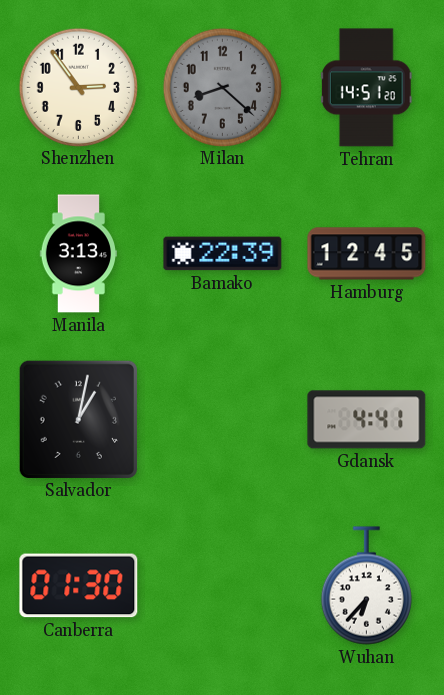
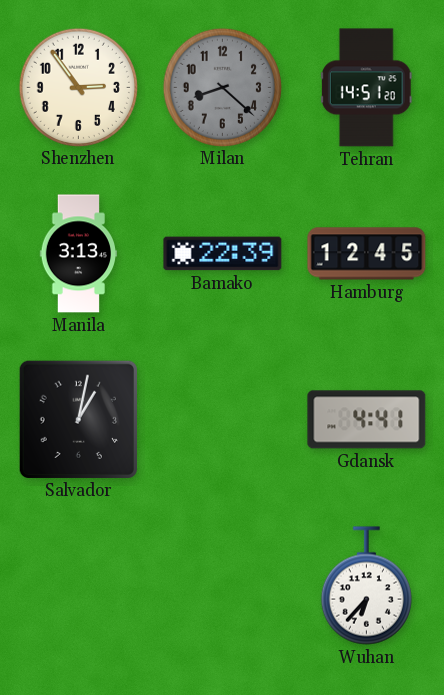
Canberra: 01:30 -> none
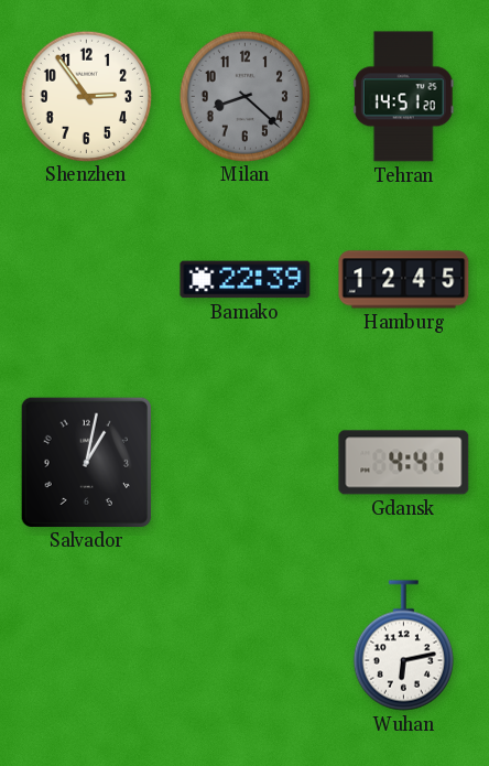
Manila: 3:13 -> none
Wuhan: 6:37 -> 6:13
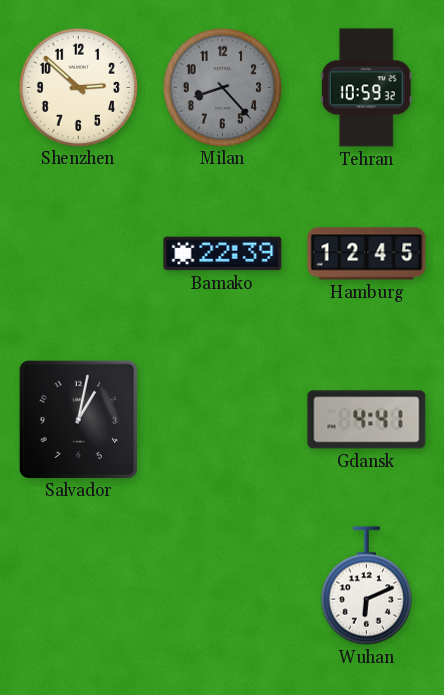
Shenzhen: 2:54 -> 2:52
Milan: 8:22 -> 8:23
Tehran: 14:51 -> 10:59
Wuhan: 6:13 -> 6:11
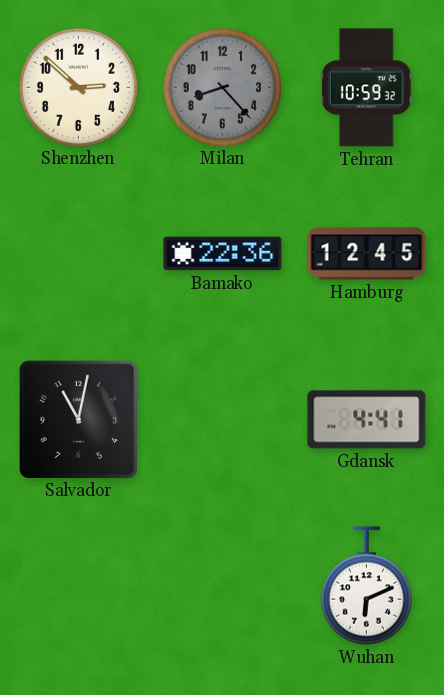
Bamako: 22:39 -> 22:36
Salvador: 1:02 -> 11:02
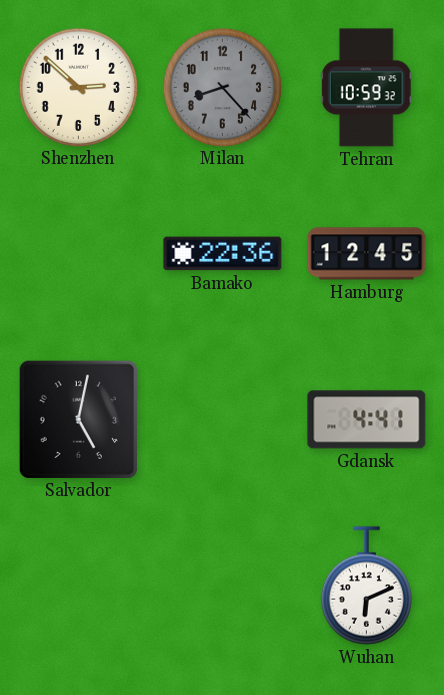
Salvador: 11:02 -> 5:02
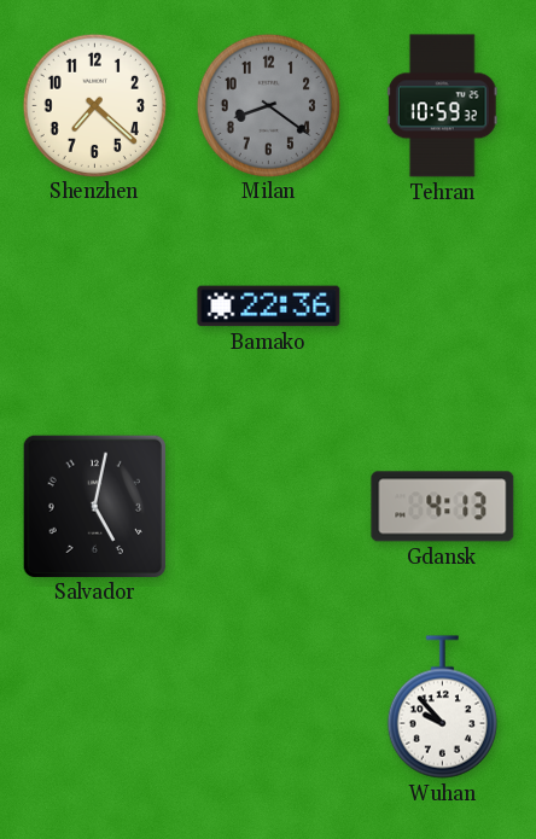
Shenzhen: 2:52 -> 7:22
Milan: 8:23 -> 8:21
Hamburg: 12:45 -> none
Gdansk: 4:41 -> 4:13
Wuhan: 6:11 -> 9:53
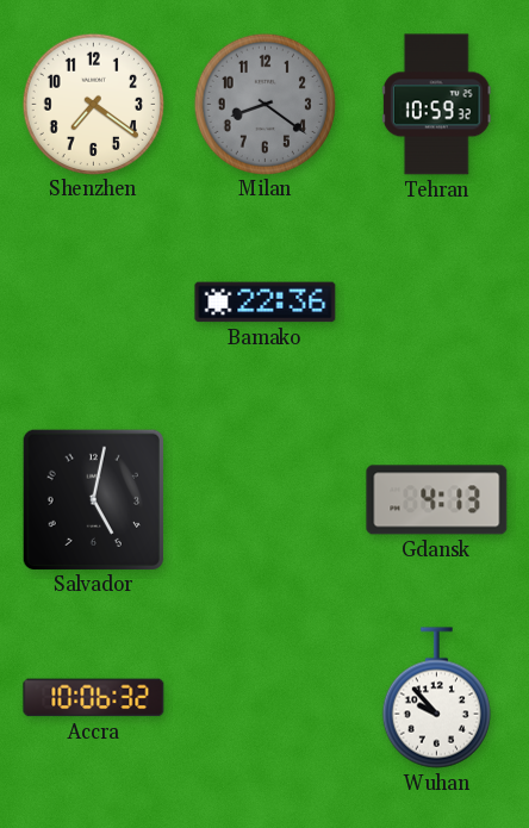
Shenzhen: 7:22 -> 7:21
Accra: none -> 10:06
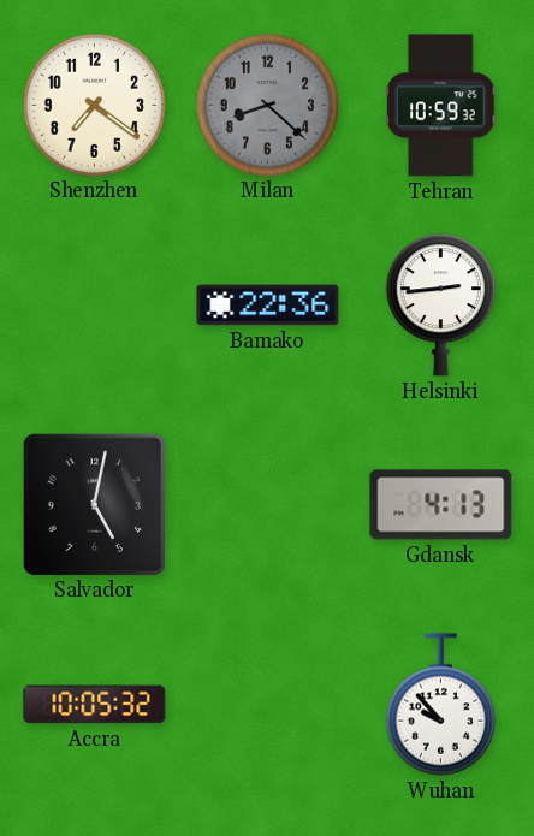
Milan: 8:21 -> 8:22
Helsinki: none -> 2:44
Accra: 10:06 -> 10:05
